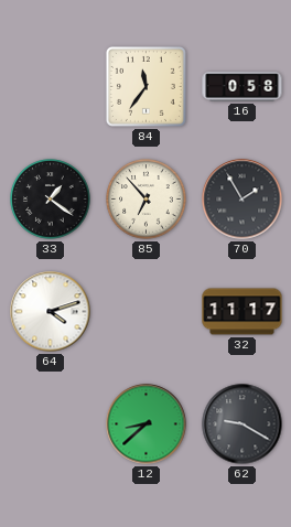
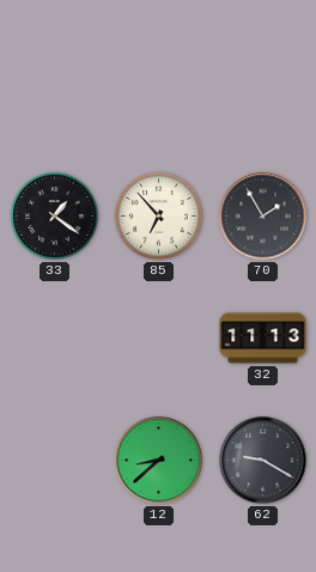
84: 11:36 -> none
16: 0:58 -> none
64: 4:12 -> none
32: 11:17 -> 11:13
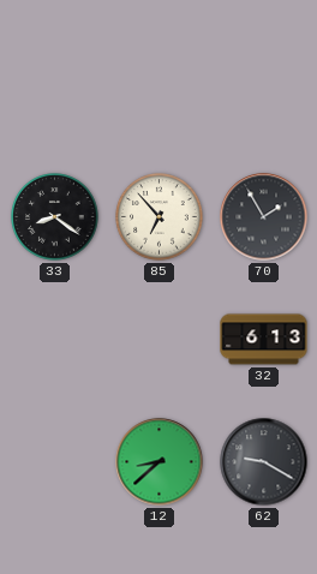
33: 1:21 -> 8:21
32: 11:13 -> 6:13
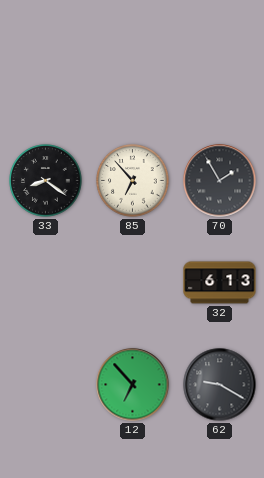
12: 8:38 -> 6:53
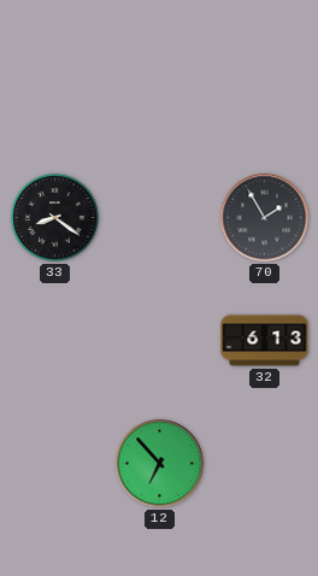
85: 6:53 -> none
62: 9:20 -> none
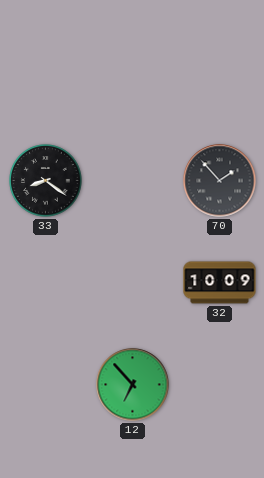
70: 1:55 -> 1:53
32: 6:13 -> 10:09
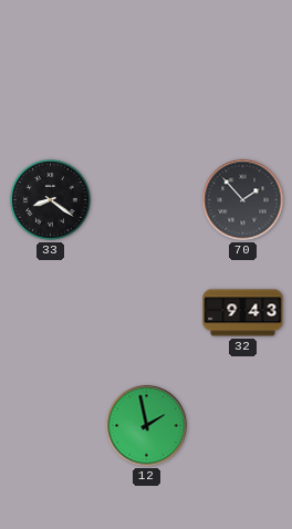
32: 10:09 -> 9:43
12: 6:53 -> 1:58
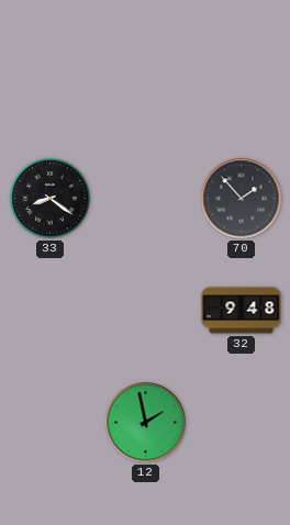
32: 9:43 -> 9:48
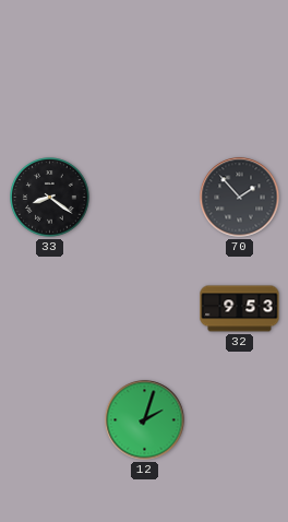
32: 9:48 -> 9:53
12: 1:58 -> 2:03
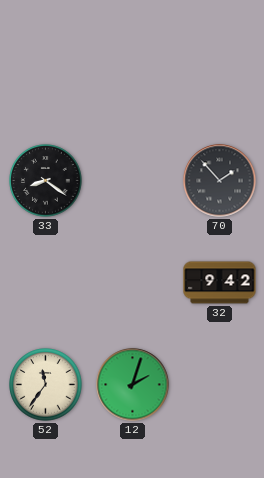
32: 9:53 -> 9:42
52: none -> 11:36
